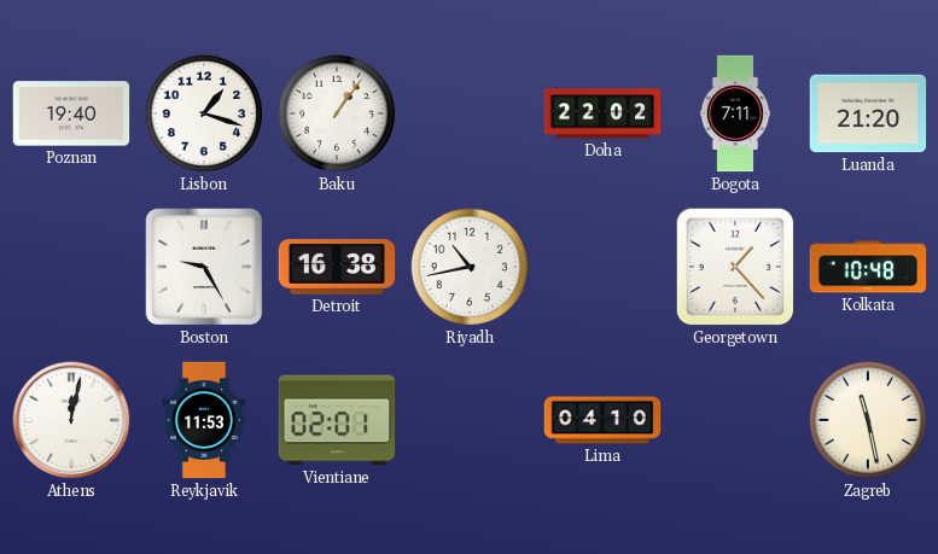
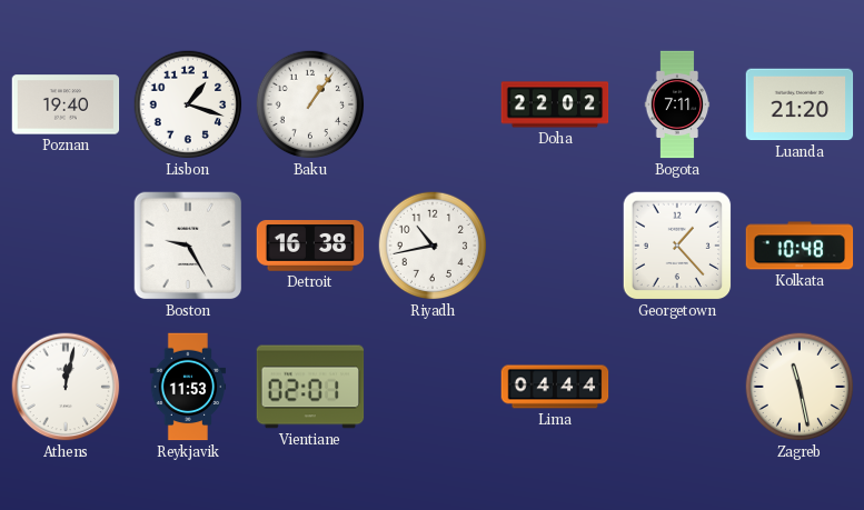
Lima: 04:10 -> 04:44
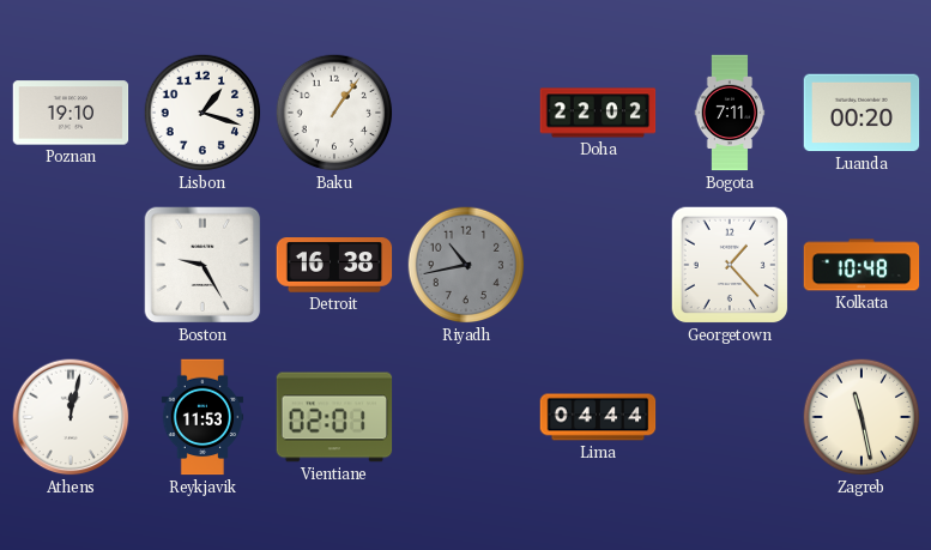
Poznan: 19:40 -> 19:10
Luanda: 21:20 -> 00:20
Riyadh dial: white -> grey
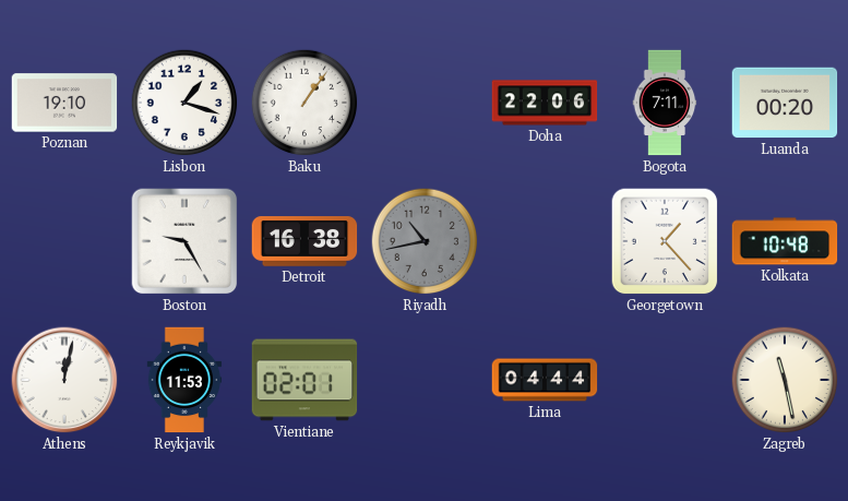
Doha: 22:02 -> 22:06
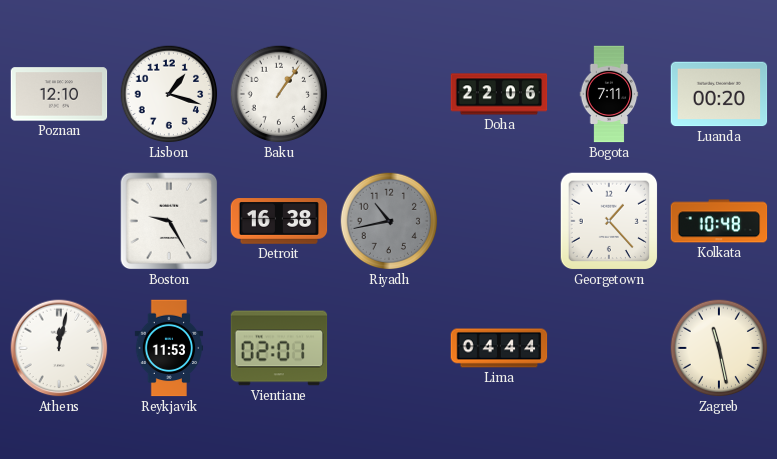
Poznan: 19:10 -> 12:10
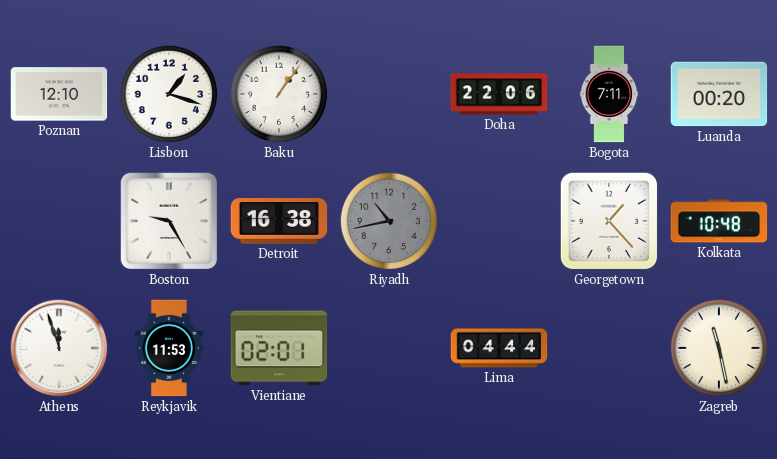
Athens: 12:02 -> 11:57
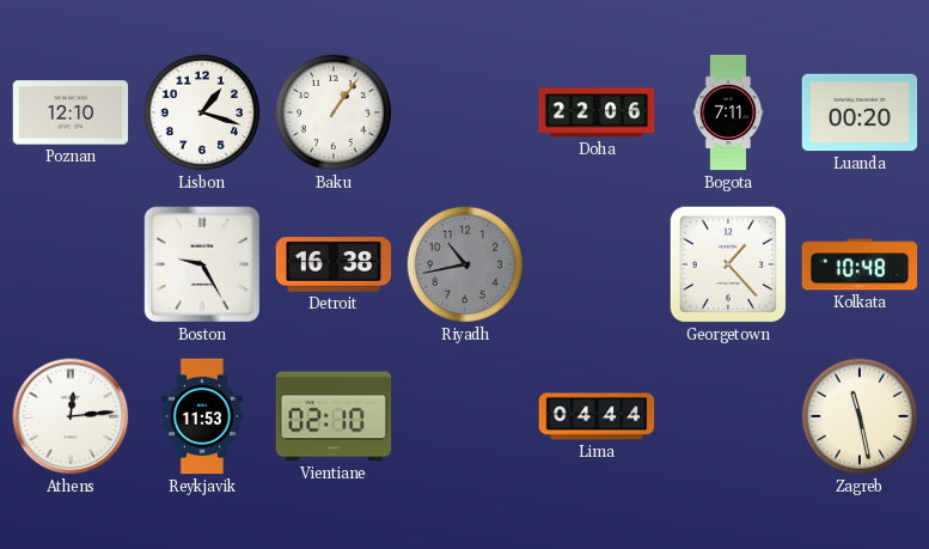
Athens: 11:57 -> 12:14
Vientiane: 02:01 -> 02:10
